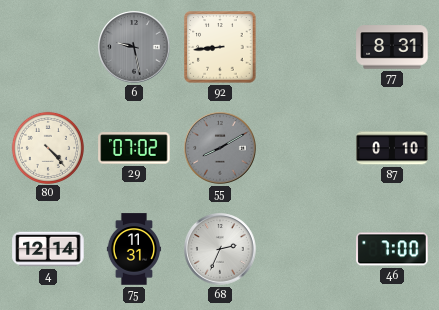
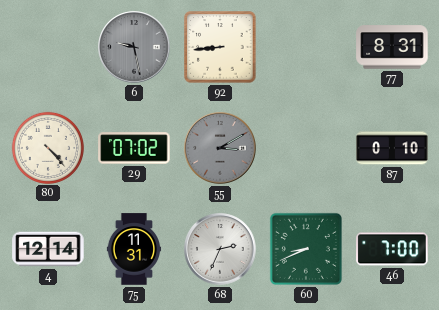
55: 8:10 -> 3:10
60: none -> 8:41
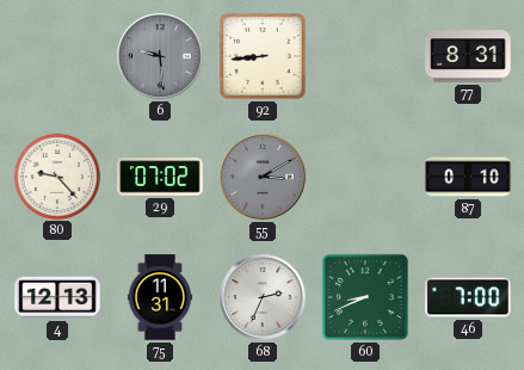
6: 9:28 -> 9:29
80: 4:23 -> 9:23
4: 12:14 -> 12:13
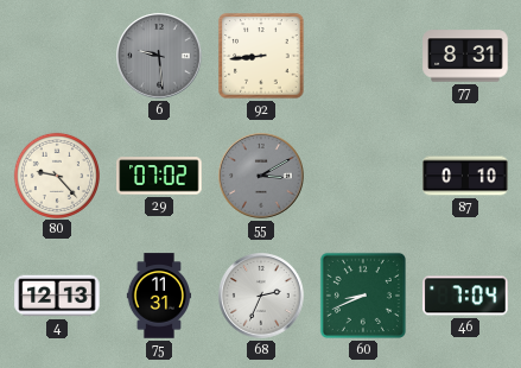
46: 7:00 -> 7:04
